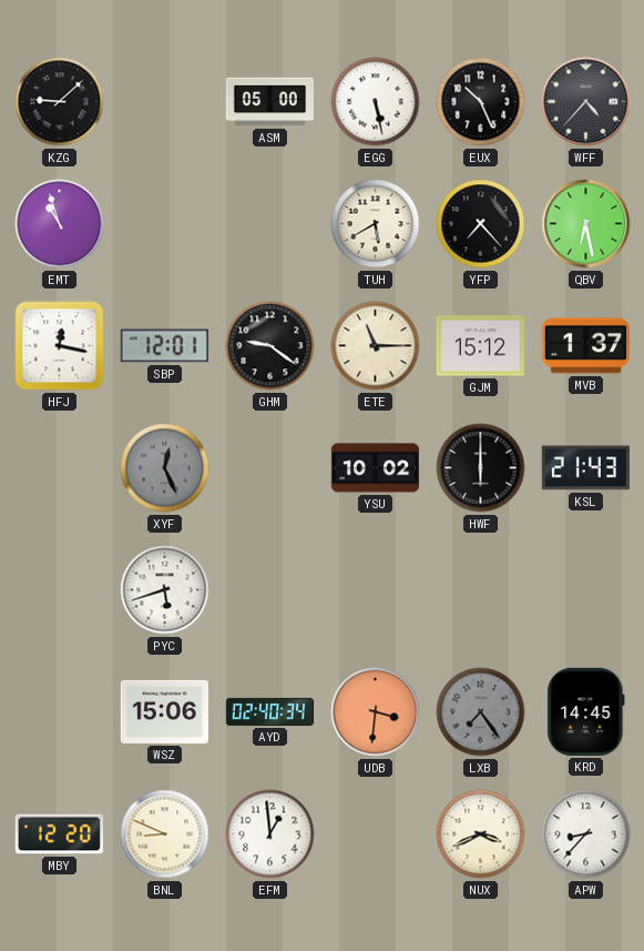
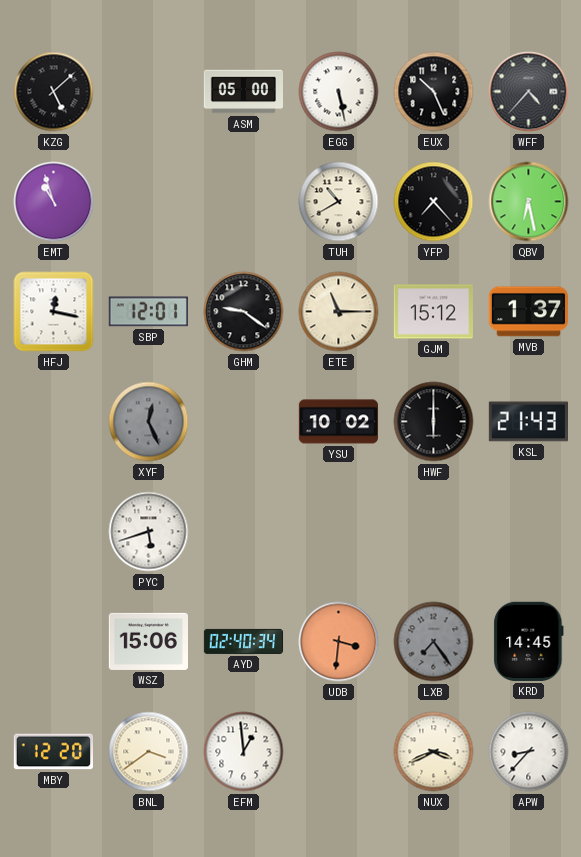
KZG: 9:08 -> 5:08
TUH: 5:40 -> 10:40
BNL: 8:49 -> 3:39
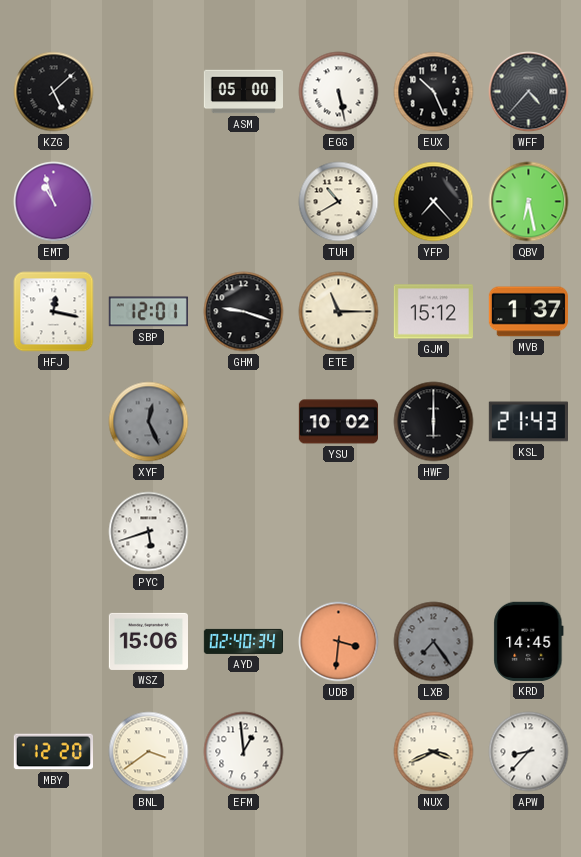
GHM: 9:21 -> 9:18
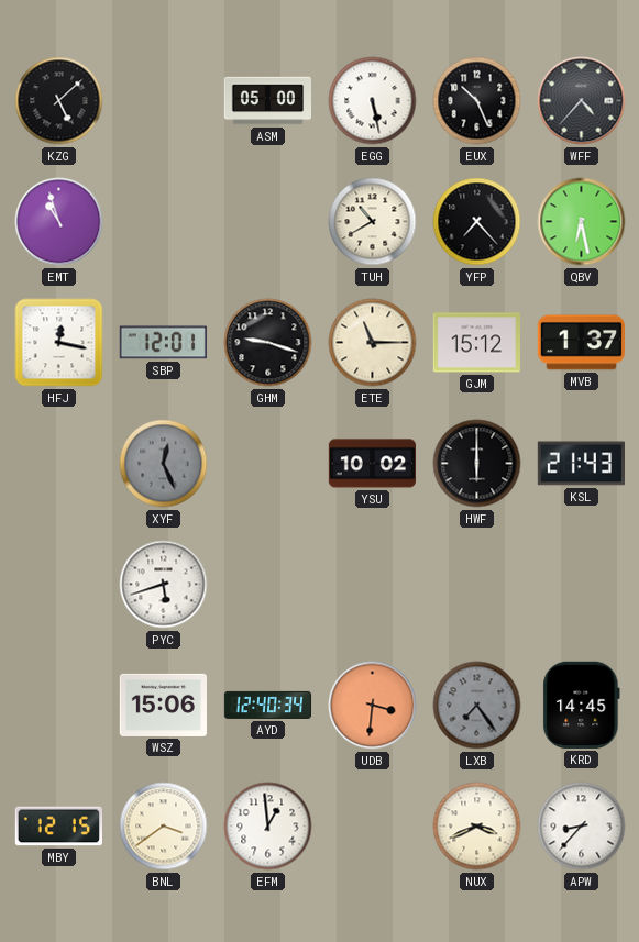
AYD: 02:40 -> 12:40
MBY: 12:20 -> 12:15
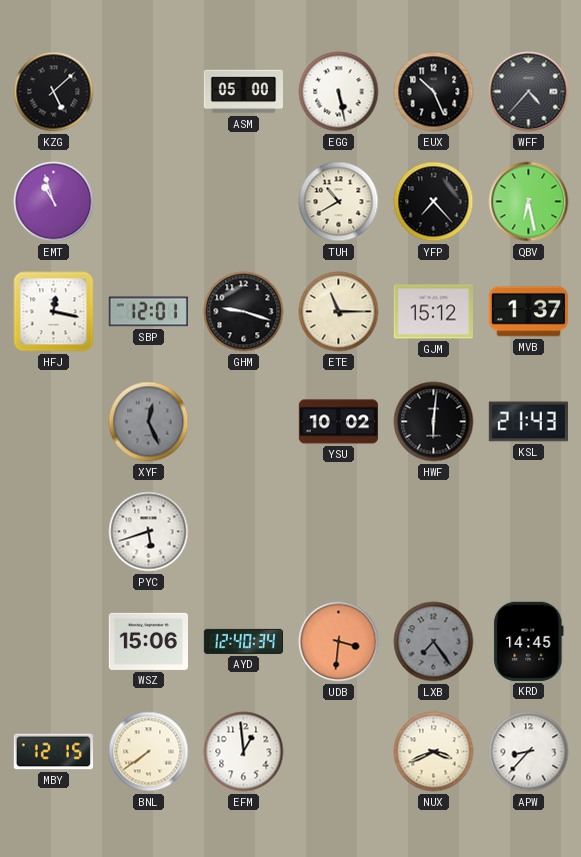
HWF: 6:00 -> 6:01
BNL: 3:39 -> 7:39
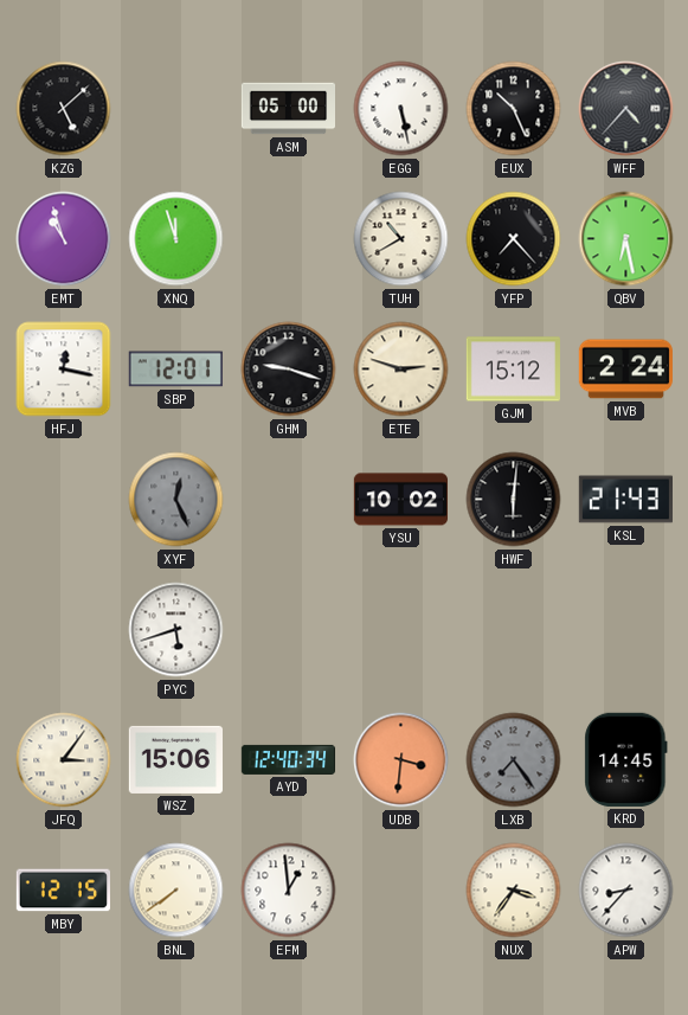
XNQ: none -> 11:57
ETE: 11:15 -> 2:48
MVB: 1:37 -> 2:24
JFQ: none -> 3:06
NUX: 3:41 -> 3:36
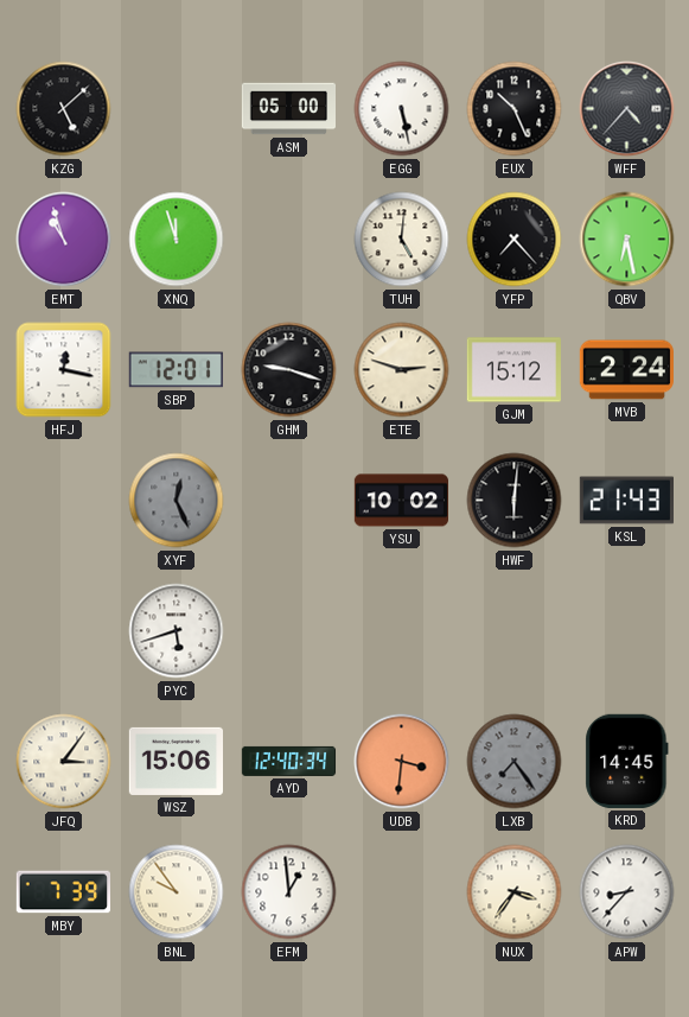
TUH: 10:40 -> 5:01
MBY: 12:15 -> 7:39
BNL: 7:39 -> 9:54
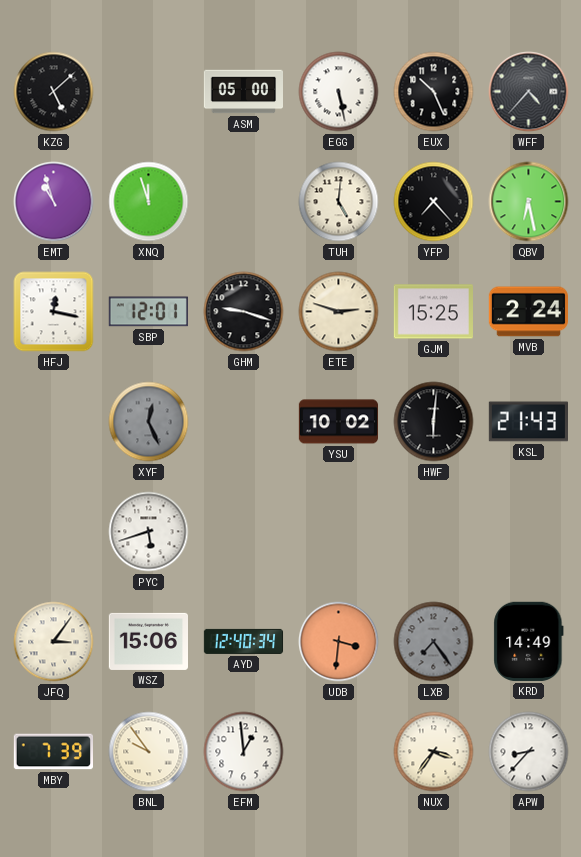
GJM: 15:12 -> 15:25
KRD: 14:45 -> 14:49
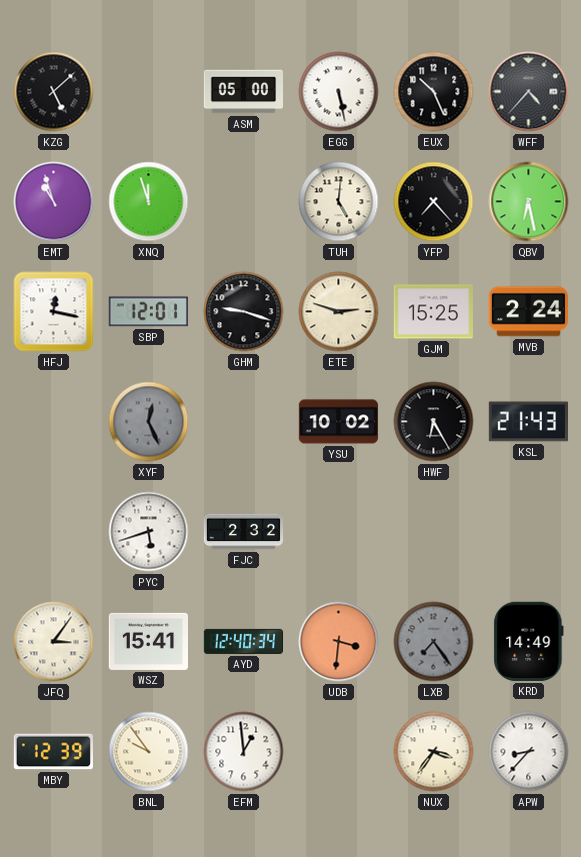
HWF: 6:01 -> 6:25
FJC: none -> 2:32
WSZ: 15:06 -> 15:41
MBY: 7:39 -> 12:39
